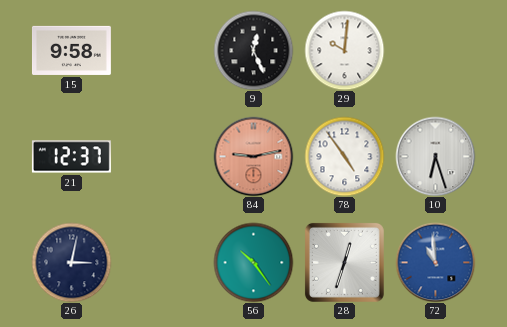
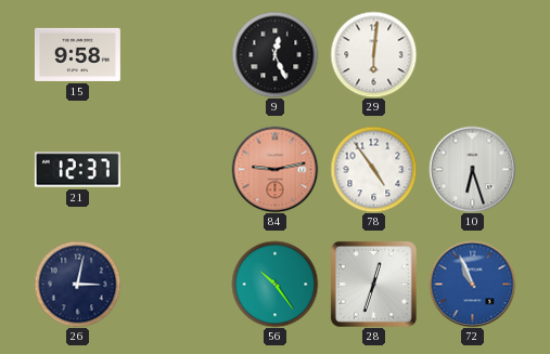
29: 10:01 -> 6:01
72: 10:59 -> 10:56
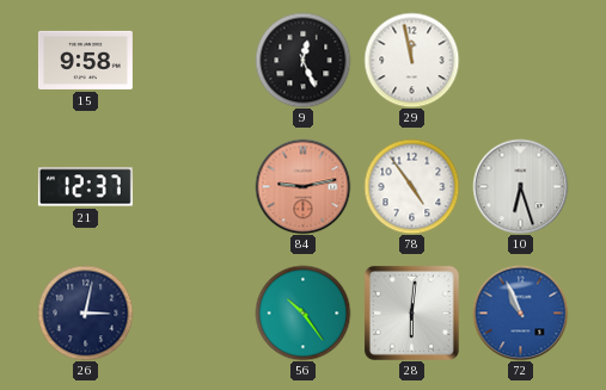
29: 6:01 -> 11:58
28: 12:33 -> 6:01
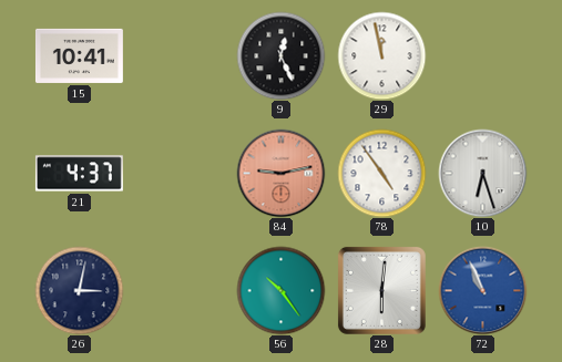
15: 9:58 -> 10:41
21: 12:37 -> 4:37
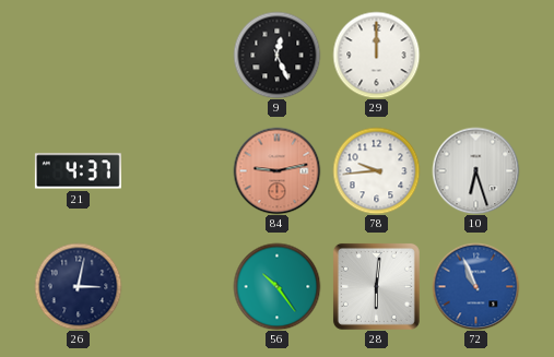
15: 10:41 -> none
29: 11:58 -> 12:00
78: 4:54 -> 9:44
